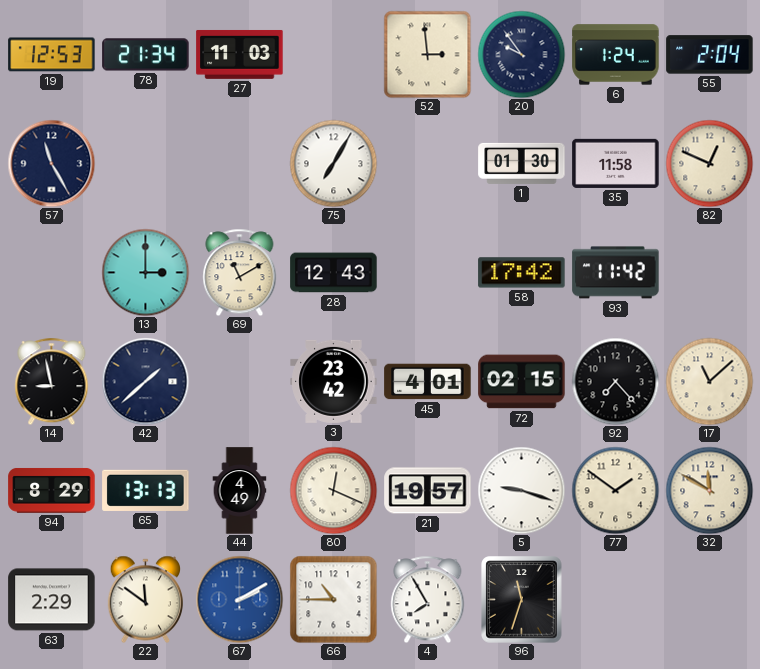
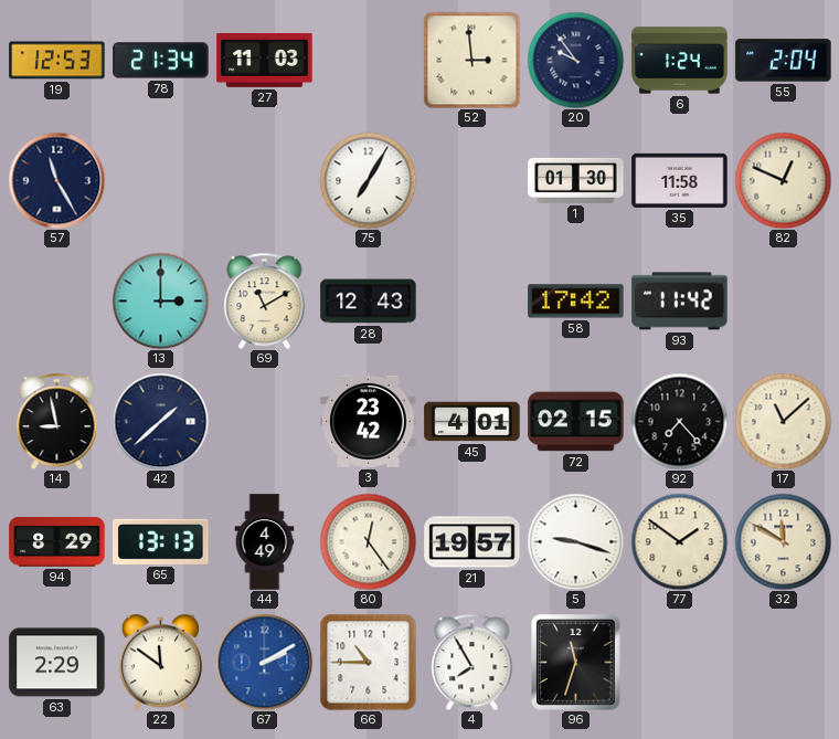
80: 12:19 -> 12:24
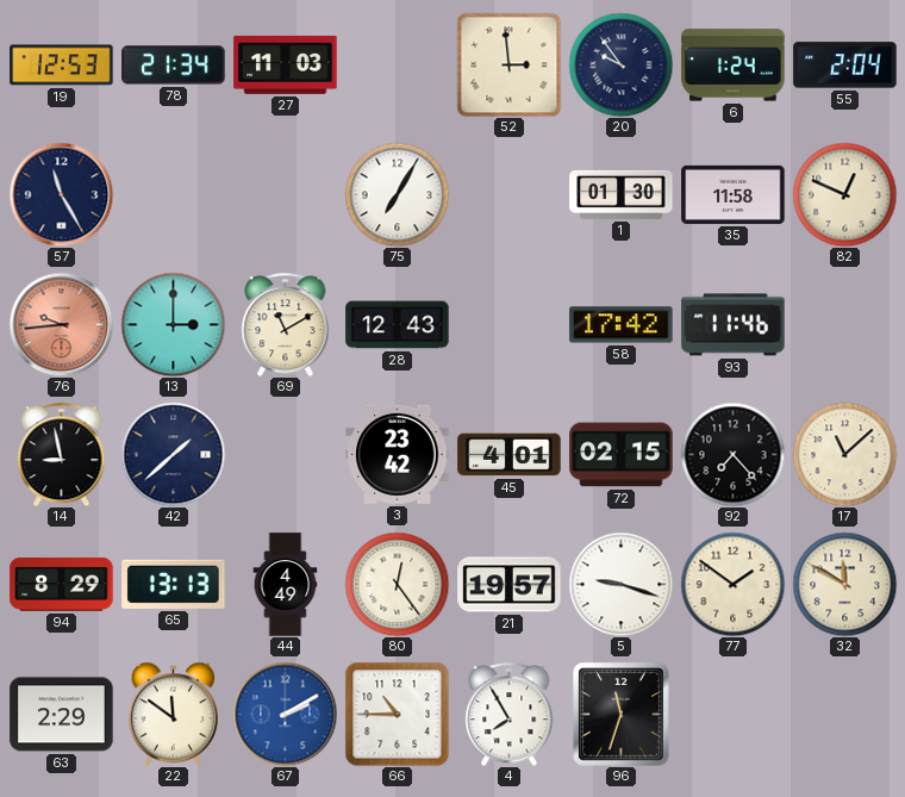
76: none -> 9:44
93: 11:42 -> 11:46
